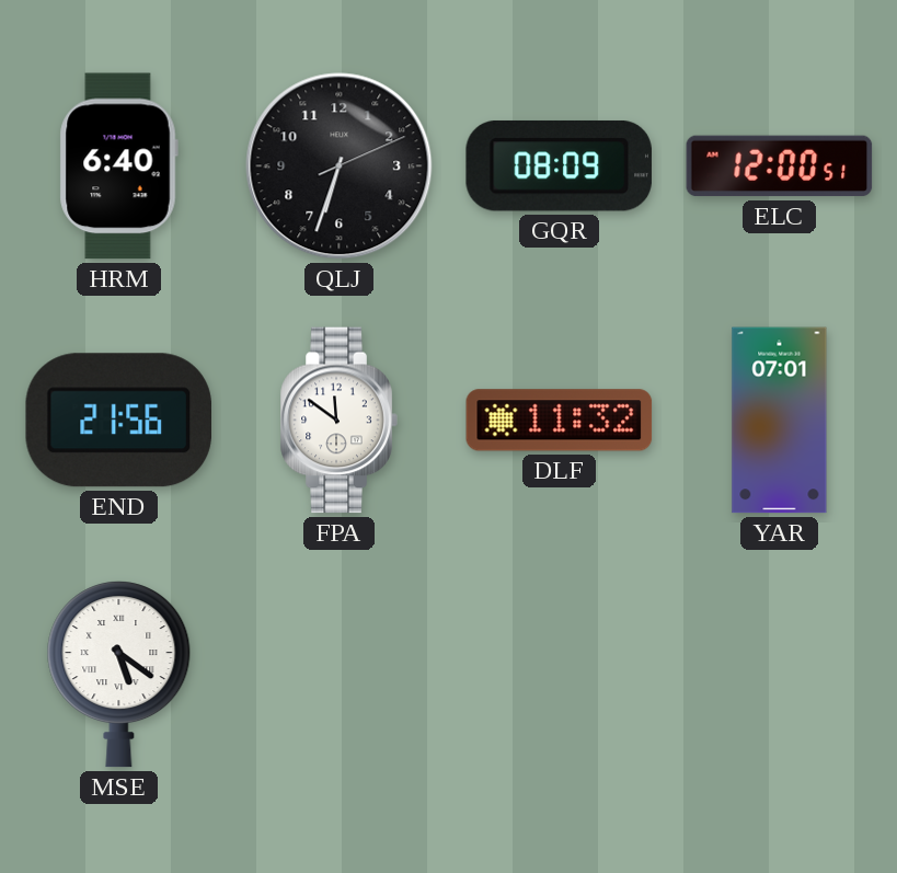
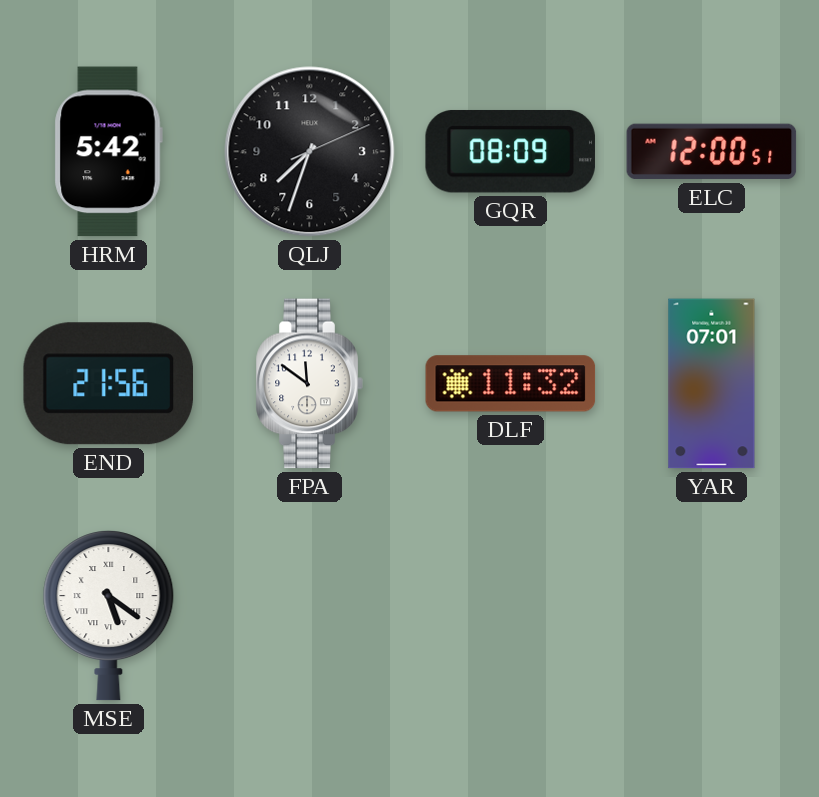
HRM: 6:40 -> 5:42
QLJ: 6:33 -> 7:33
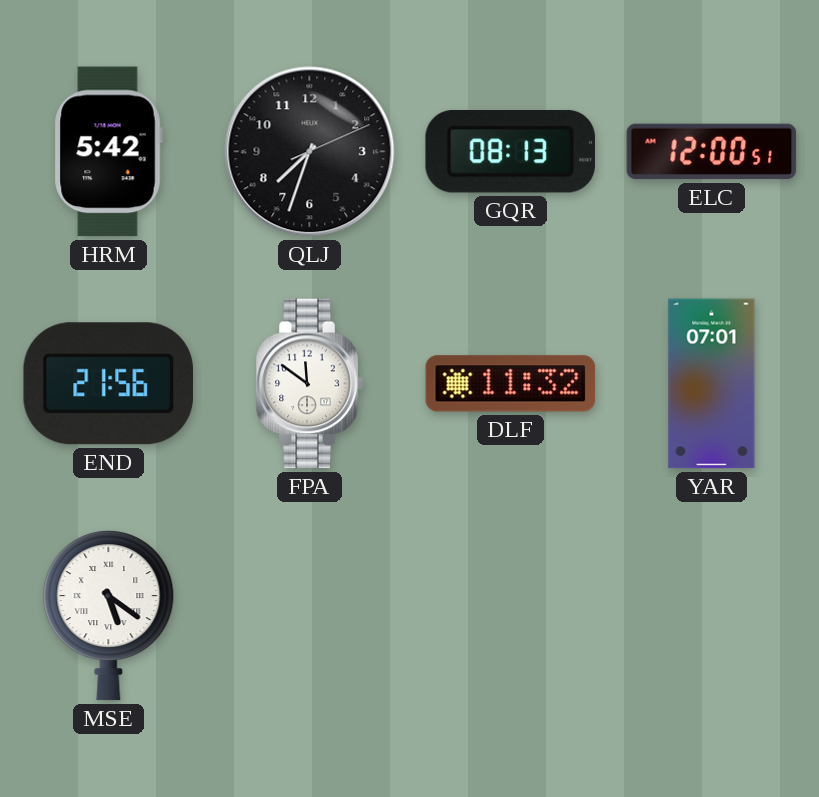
GQR: 08:09 -> 08:13
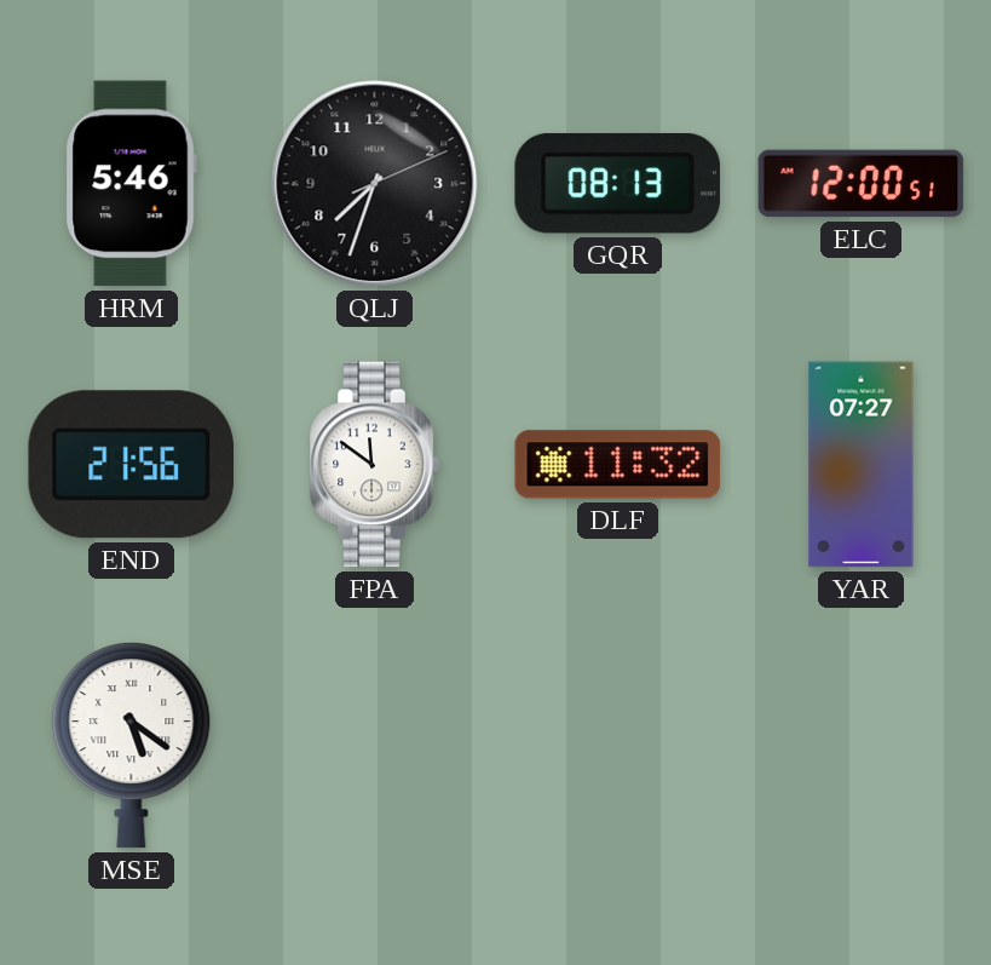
HRM: 5:42 -> 5:46
YAR: 07:01 -> 07:27
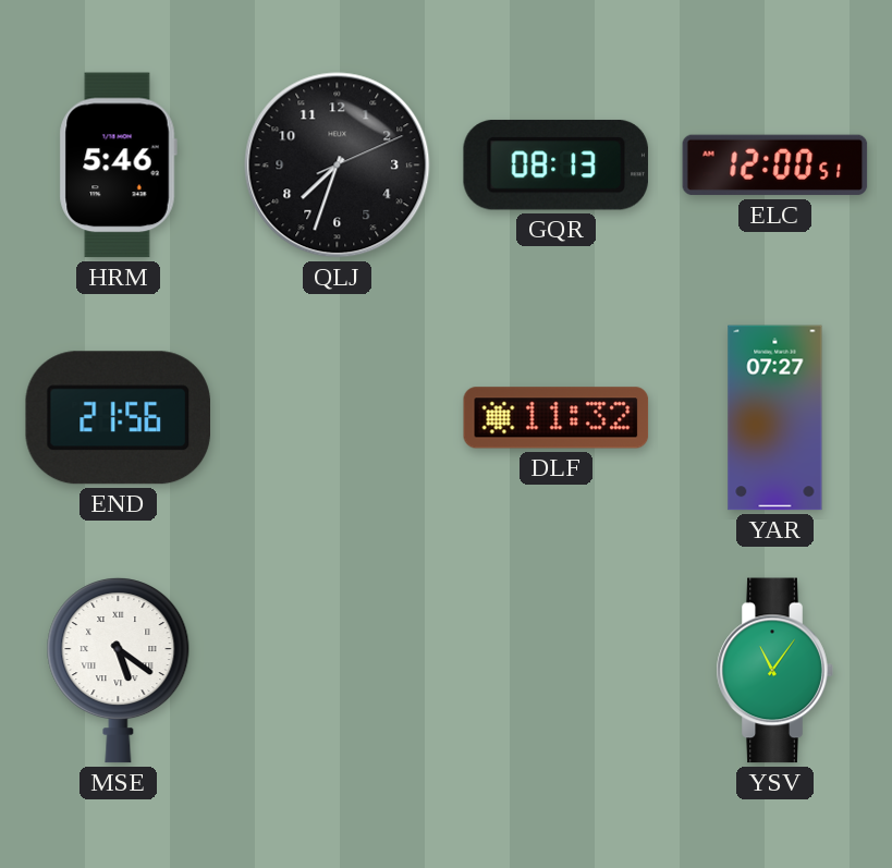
FPA: 11:51 -> none
YSV: none -> 11:06
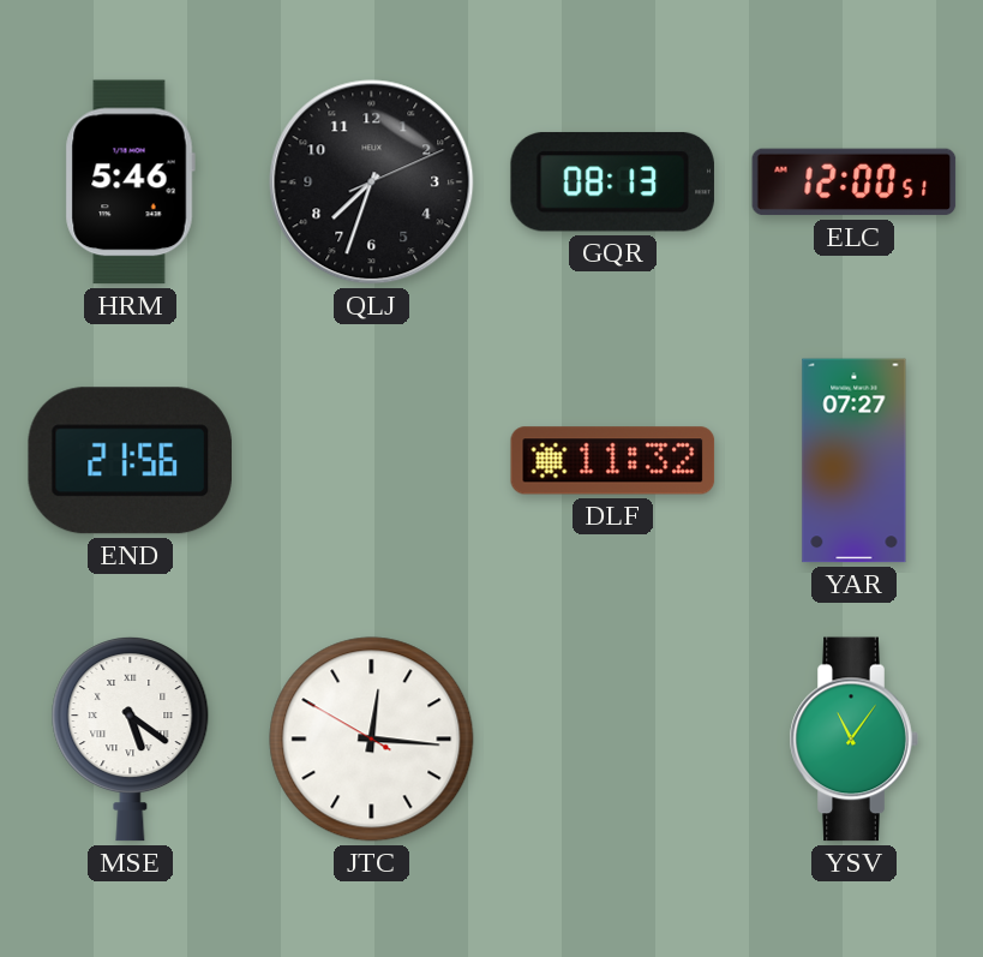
JTC: none -> 12:15
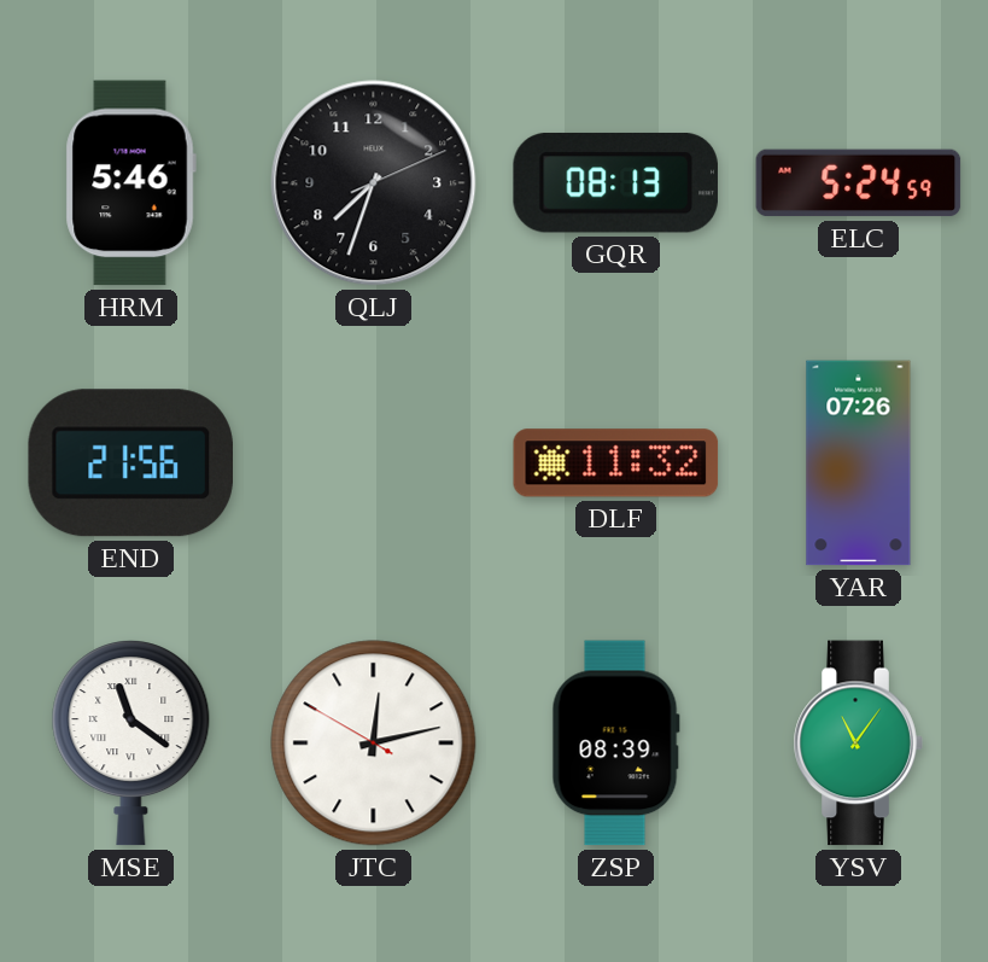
ELC: 12:00 -> 5:24
YAR: 07:27 -> 07:26
MSE: 5:21 -> 11:21
JTC: 12:15 -> 12:12
ZSP: none -> 08:39
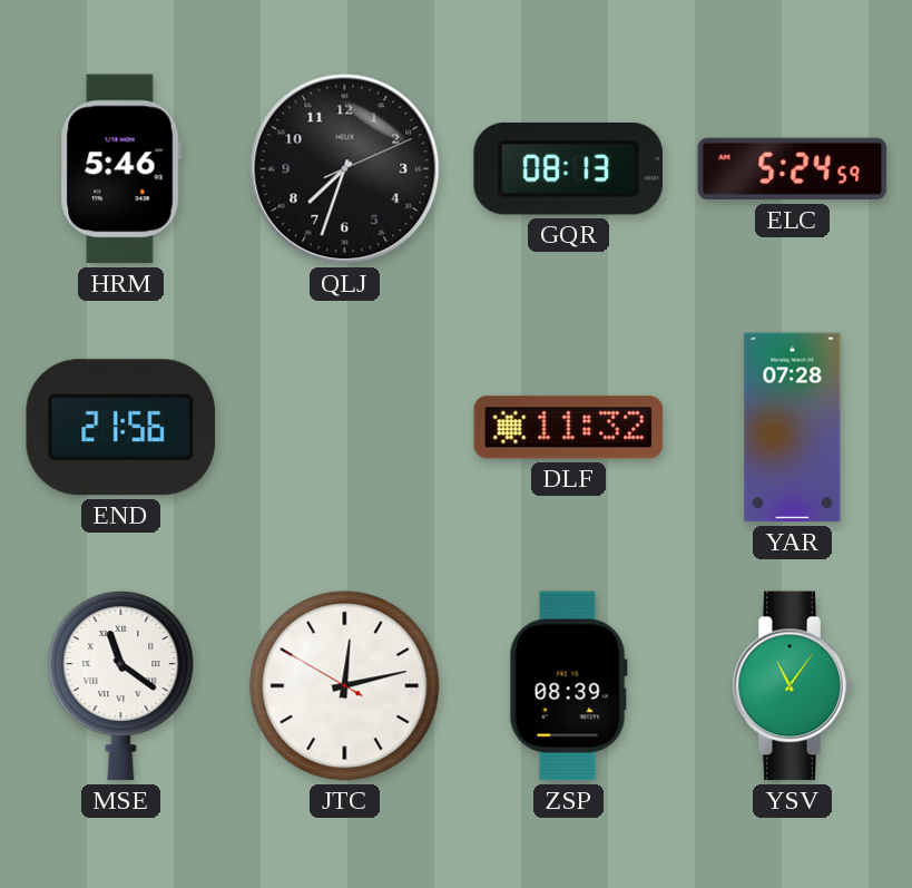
YAR: 07:26 -> 07:28
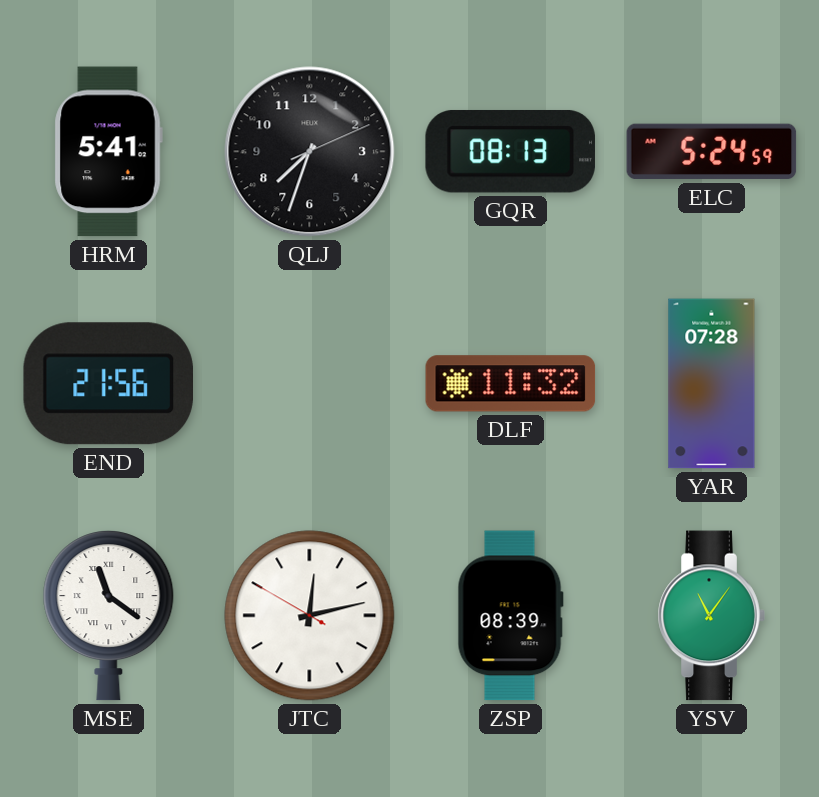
HRM: 5:46 -> 5:41
